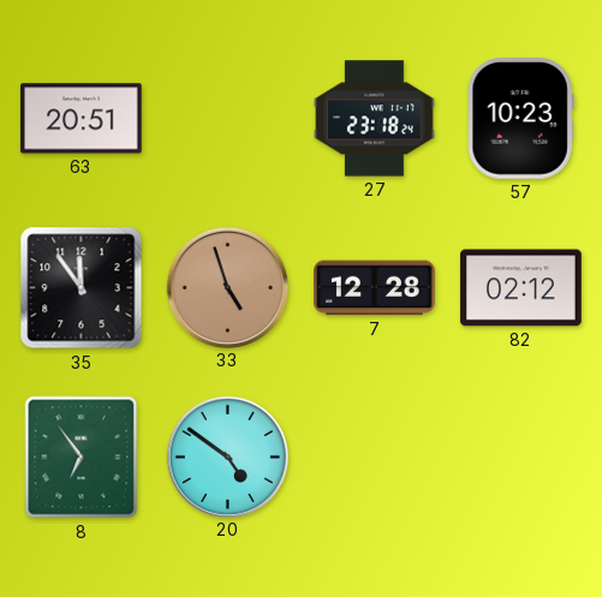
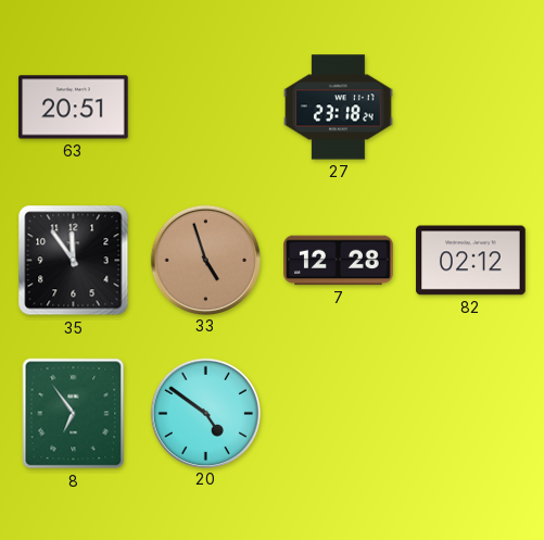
57: 10:23 -> none
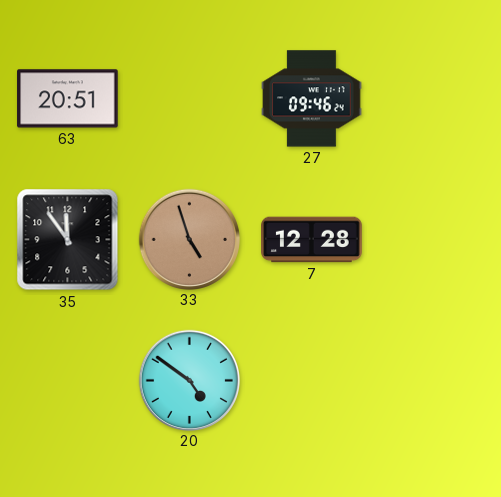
27: 23:18 -> 09:46
82: 02:12 -> none
8: 6:54 -> none
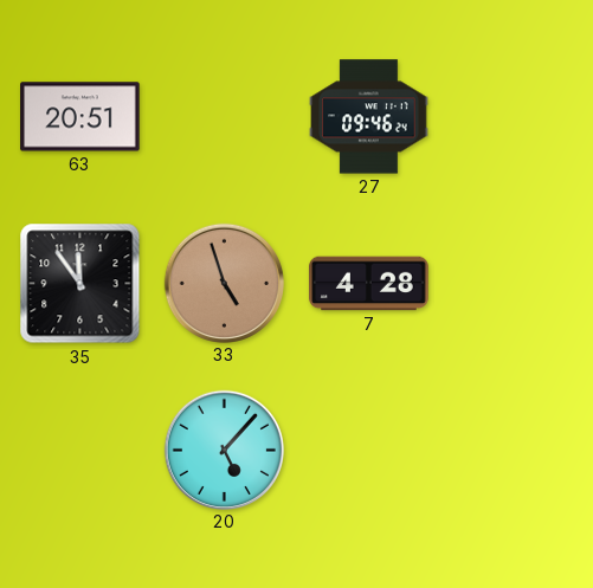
7: 12:28 -> 4:28
20: 4:51 -> 5:07
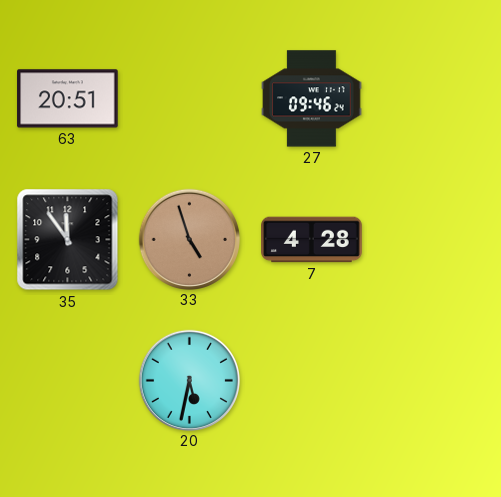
20: 5:07 -> 5:32
